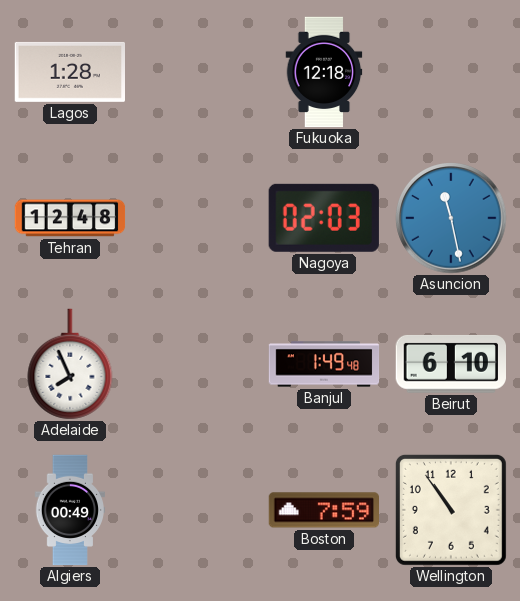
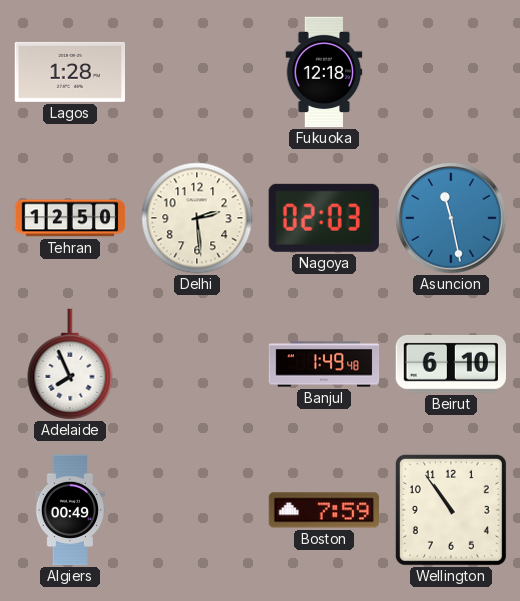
Tehran: 12:48 -> 12:50
Delhi: none -> 2:29
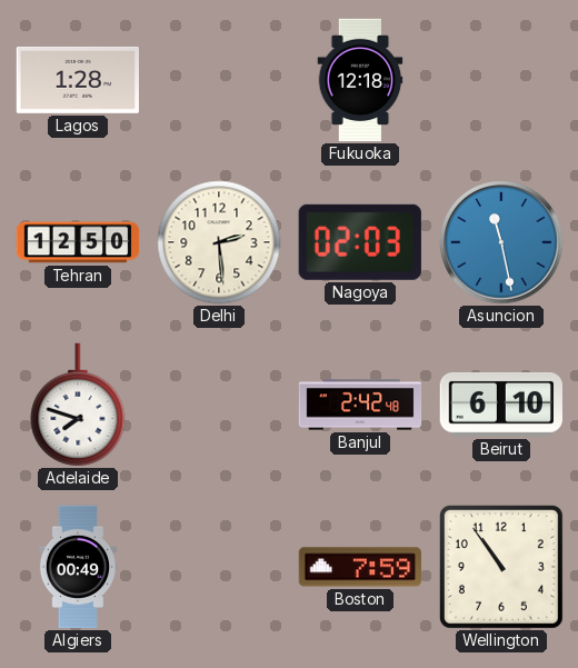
Adelaide: 7:56 -> 7:48
Banjul: 1:49 -> 2:42
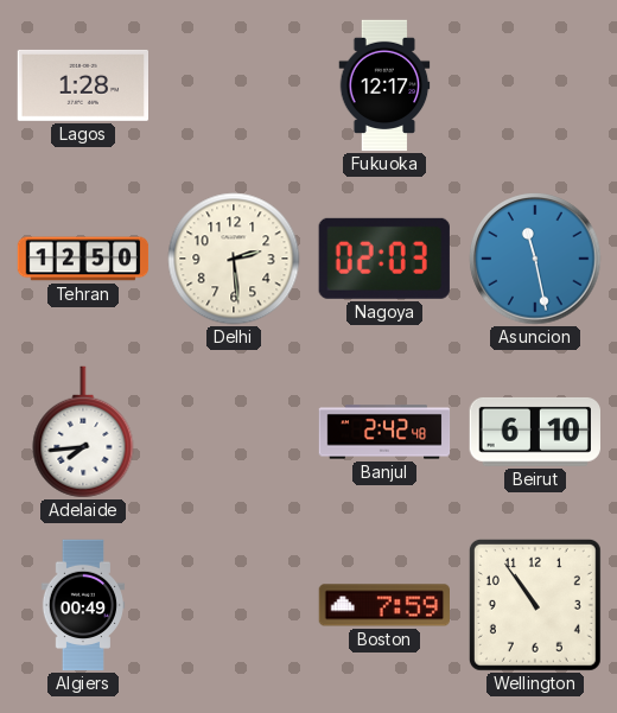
Fukuoka: 12:18 -> 12:17
Adelaide: 7:48 -> 7:44
